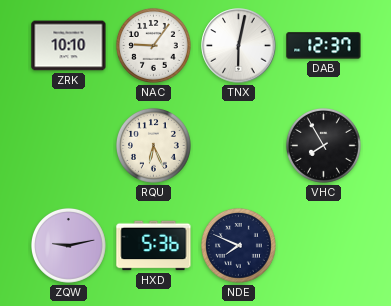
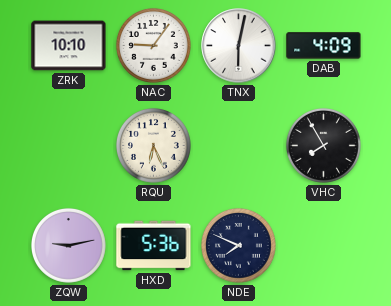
DAB: 12:37 -> 4:09
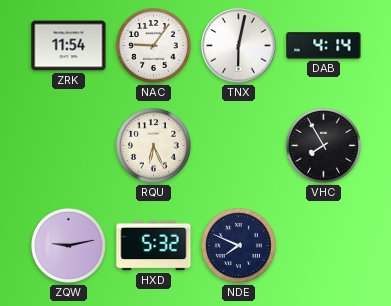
ZRK: 10:10 -> 11:54
DAB: 4:09 -> 4:14
HXD: 5:36 -> 5:32
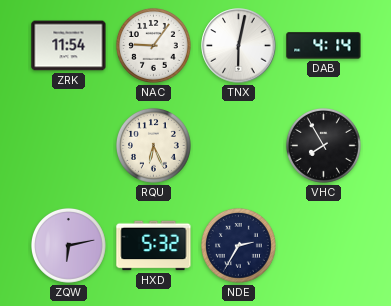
ZQW: 9:13 -> 6:13
NDE: 7:49 -> 2:35
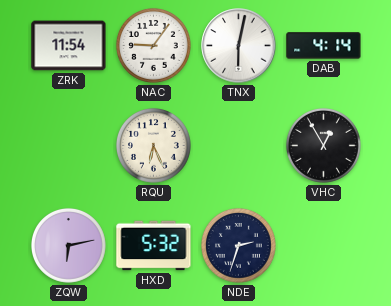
VHC: 7:55 -> 12:55
NDE: 2:35 -> 2:33
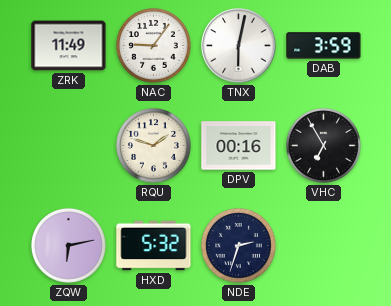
ZRK: 11:54 -> 11:49
DAB: 4:14 -> 3:59
RQU: 6:26 -> 1:48
DPV: none -> 00:16
VHC: 12:55 -> 6:55
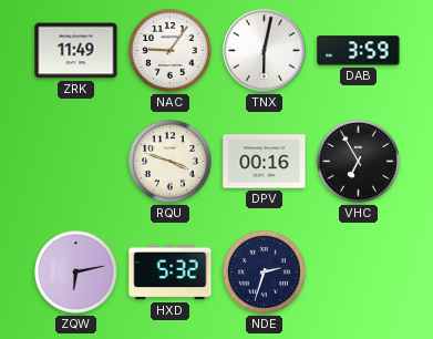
RQU: 1:48 -> 3:48
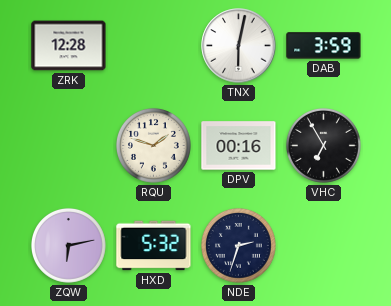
ZRK: 11:49 -> 12:28
NAC: 9:06 -> none
RQU: 3:48 -> 1:48
